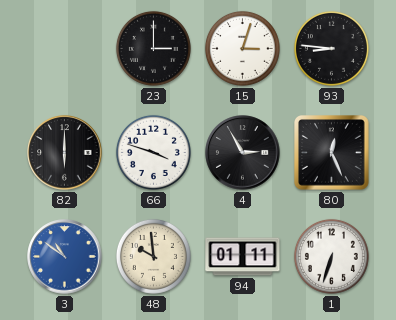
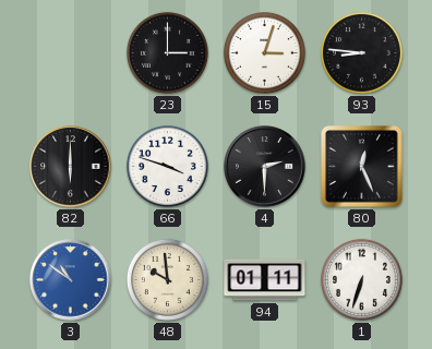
4: 2:55 -> 2:30
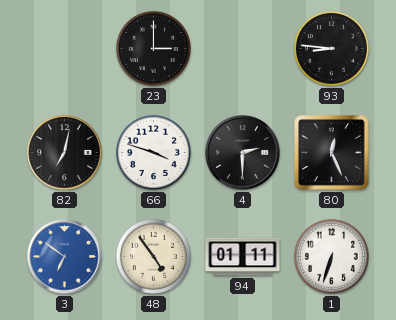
15: 3:03 -> none
82: 6:00 -> 7:02
3: 10:51 -> 6:51
48: 9:59 -> 4:54
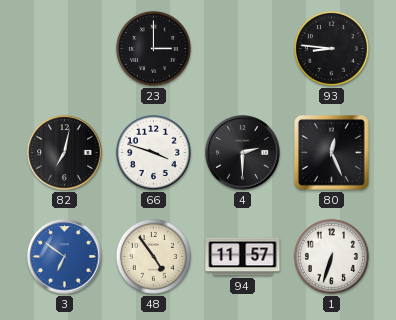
94: 01:11 -> 11:57
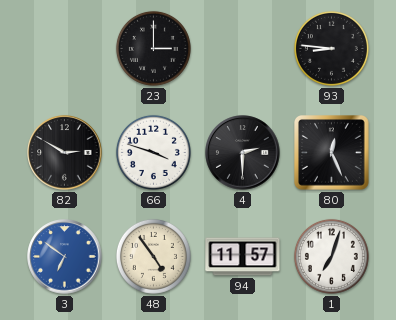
82: 7:02 -> 2:50
1: 6:33 -> 7:03
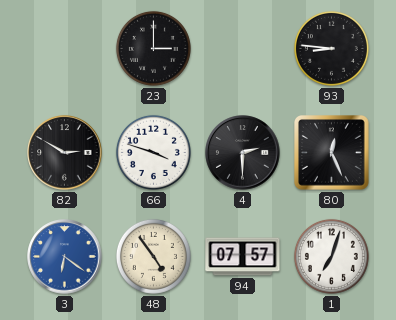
3: 6:51 -> 6:21
94: 11:57 -> 07:57
